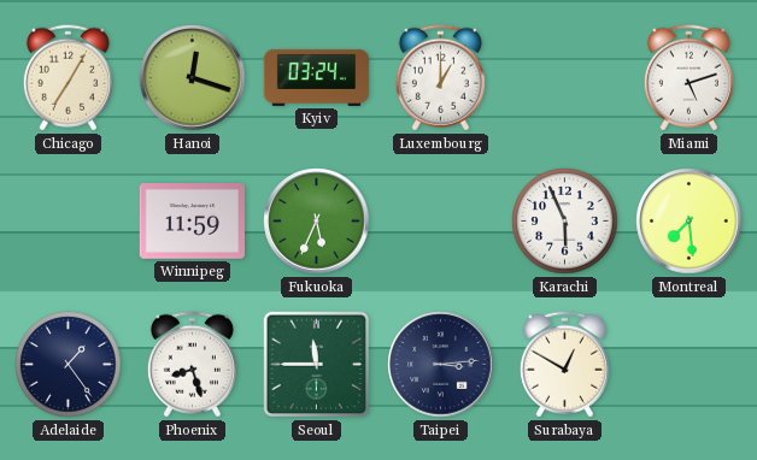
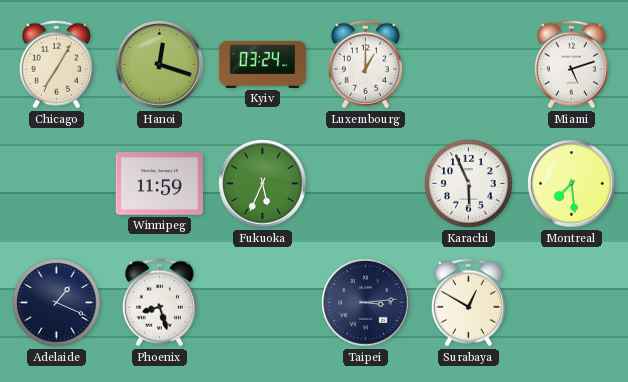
Adelaide: 1:24 -> 1:19
Seoul: 11:45 -> none
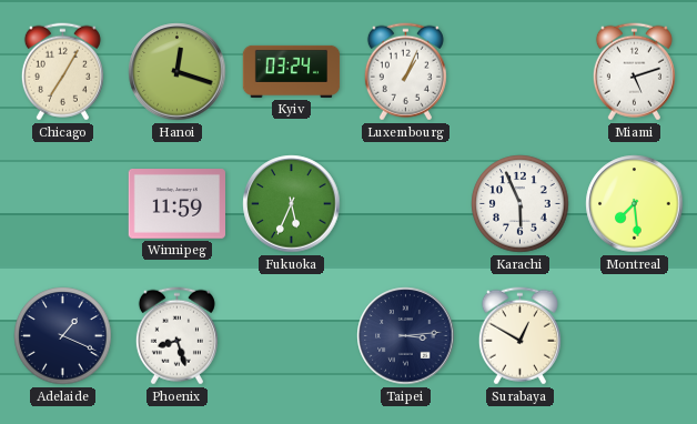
Luxembourg: 1:00 -> 1:04
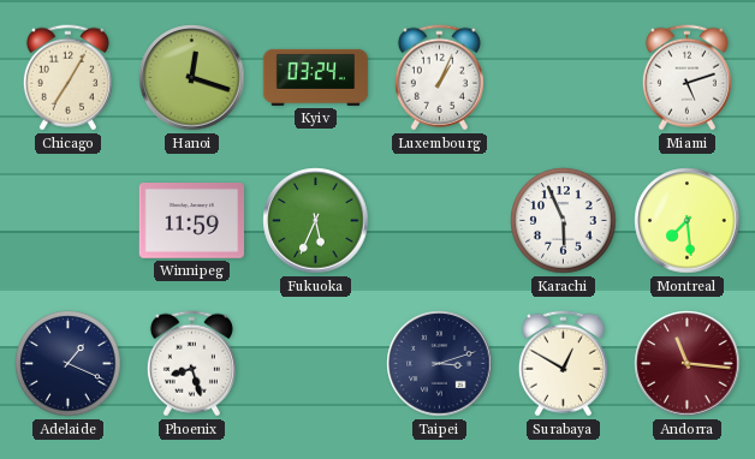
Taipei: 3:14 -> 3:12
Andorra: none -> 11:16
